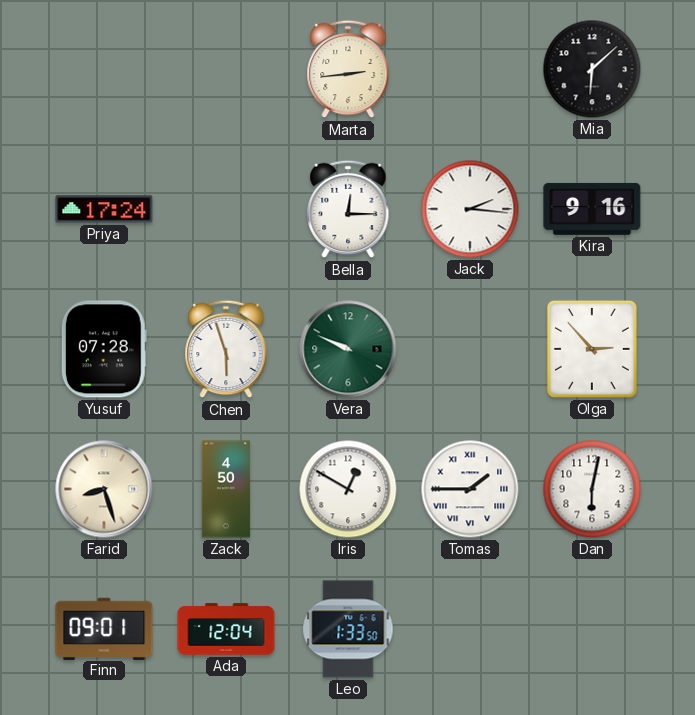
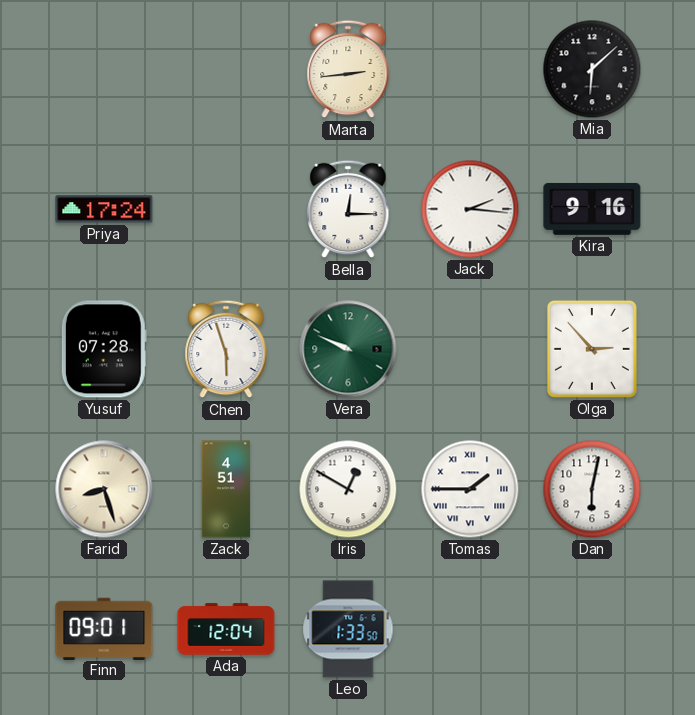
Zack: 4:50 -> 4:51
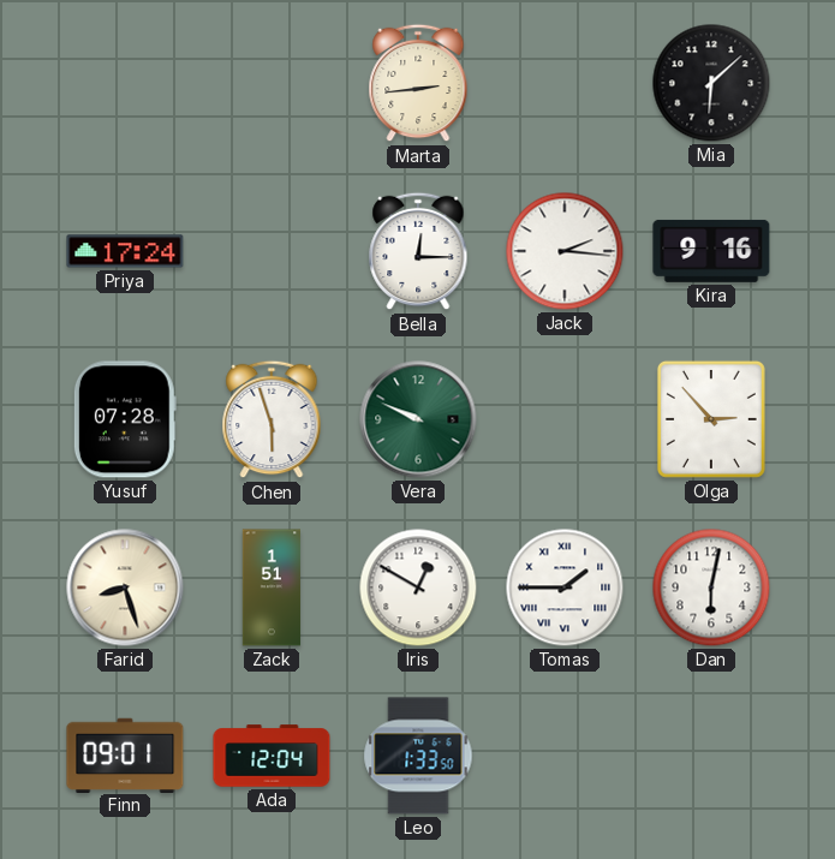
Zack: 4:51 -> 1:51
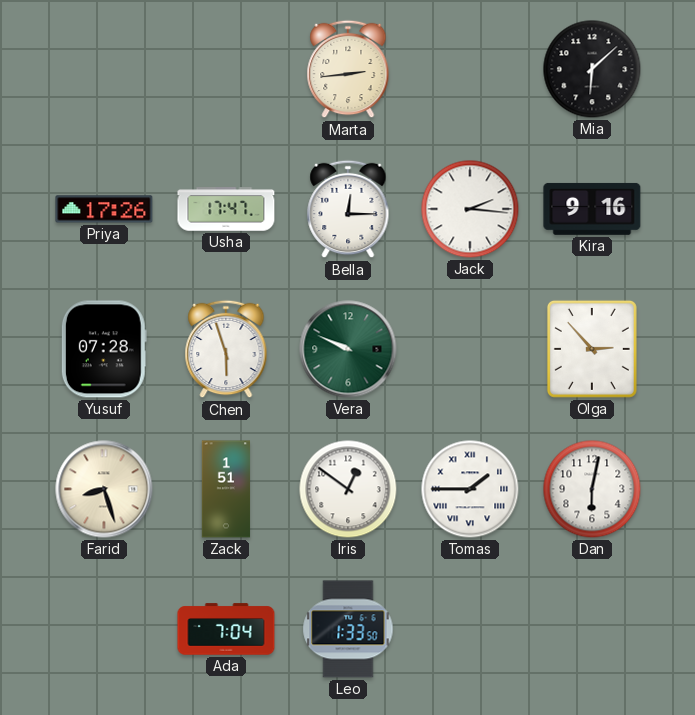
Priya: 17:24 -> 17:26
Usha: none -> 17:47
Iris: 12:50 -> 12:51
Finn: 09:01 -> none
Ada: 12:04 -> 7:04
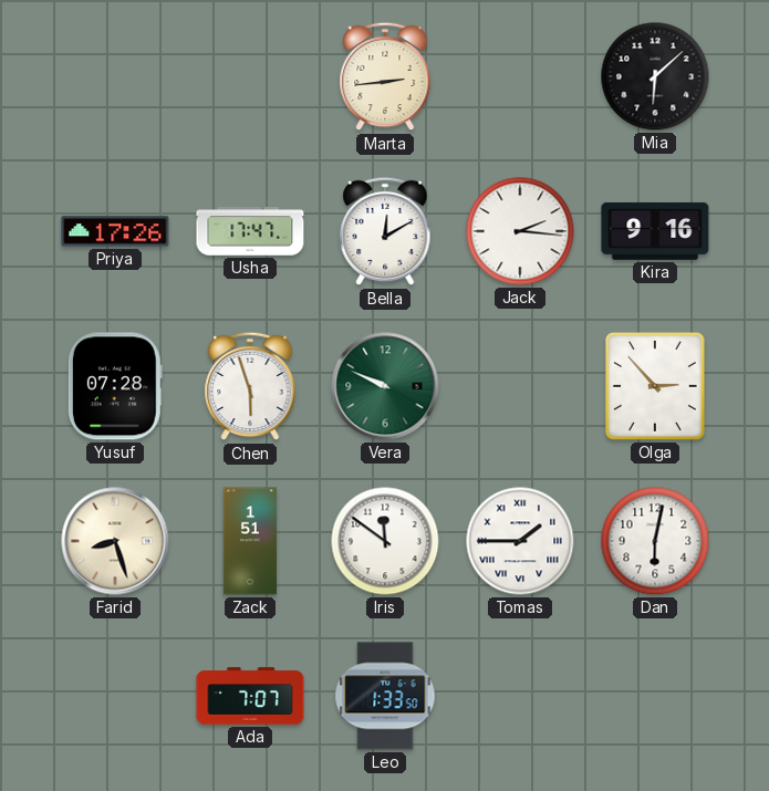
Bella: 12:15 -> 12:10
Iris: 12:51 -> 11:51
Ada: 7:04 -> 7:07
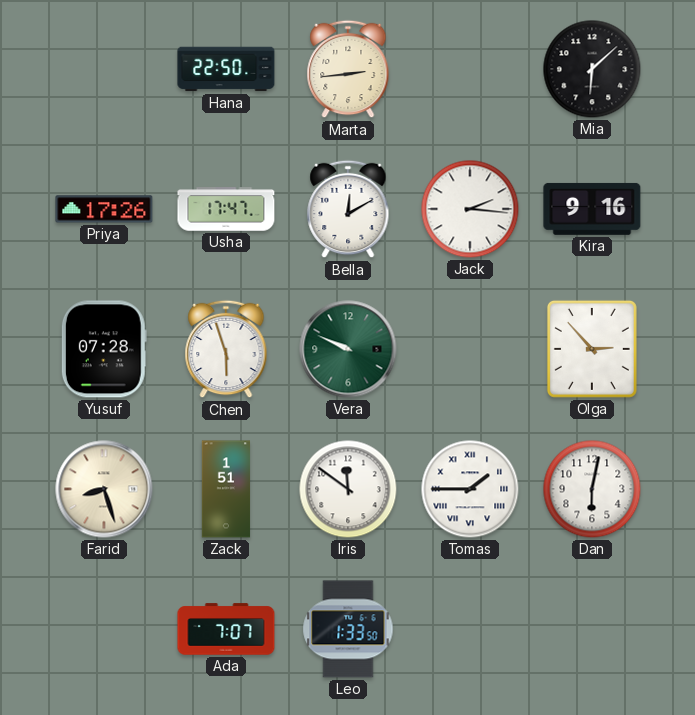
Hana: none -> 22:50
